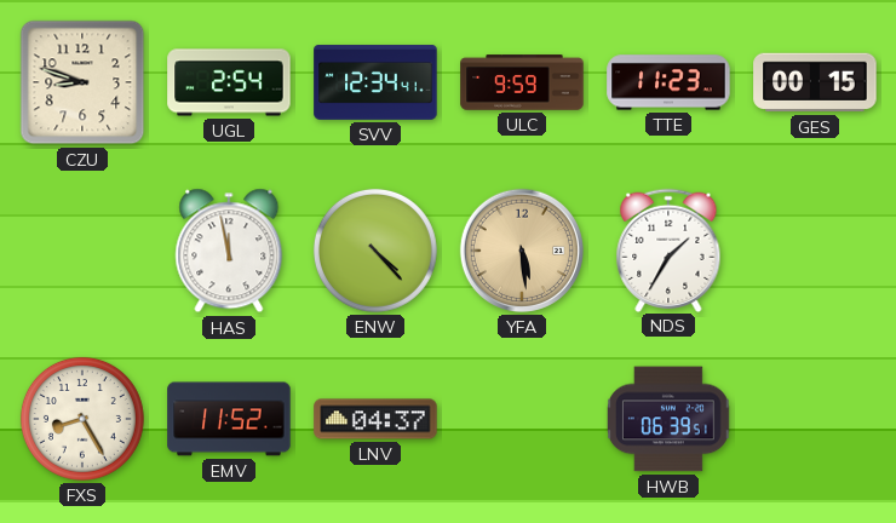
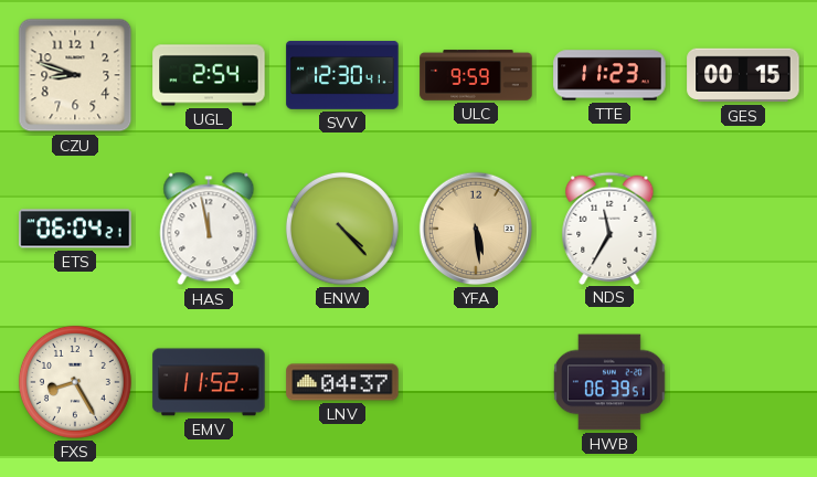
SVV: 12:34 -> 12:30
ETS: none -> 06:04
NDS: 1:35 -> 11:35
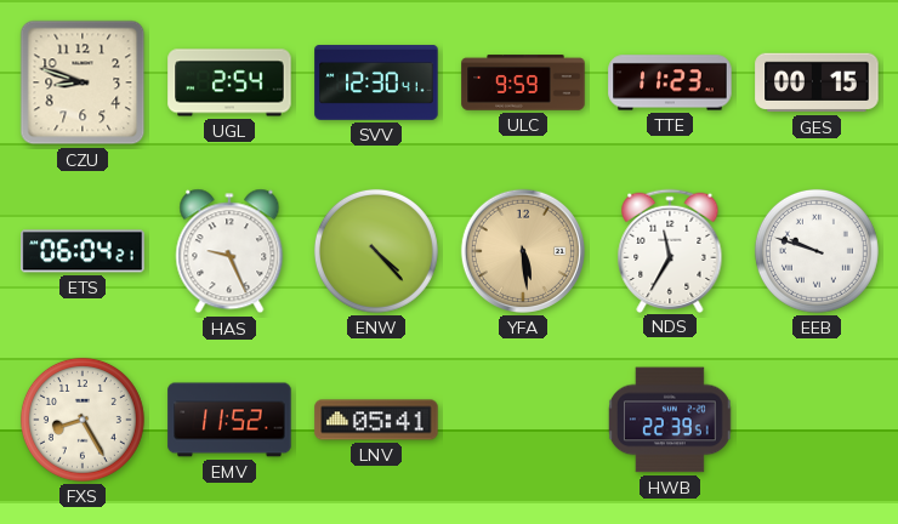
HAS: 11:58 -> 9:26
EEB: none -> 9:48
LNV: 04:37 -> 05:41
HWB: 06:39 -> 22:39
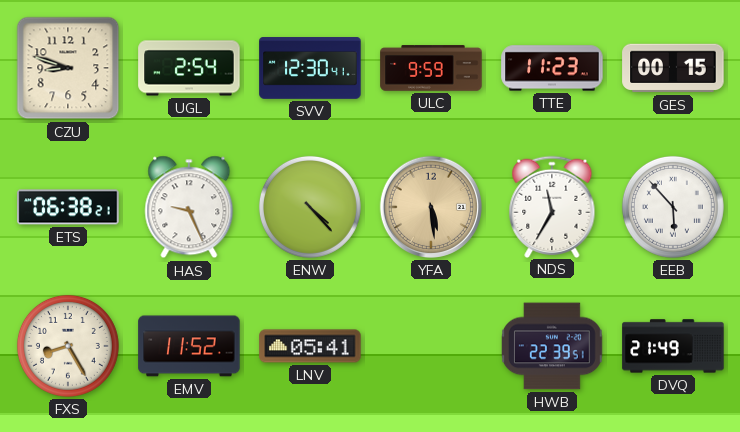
ETS: 06:04 -> 06:38
EEB: 9:48 -> 5:53
DVQ: none -> 21:49
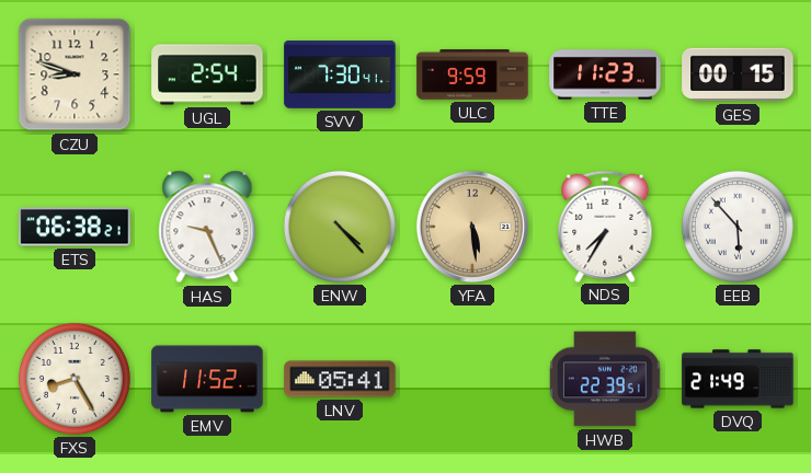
SVV: 12:30 -> 7:30
NDS: 11:35 -> 7:35
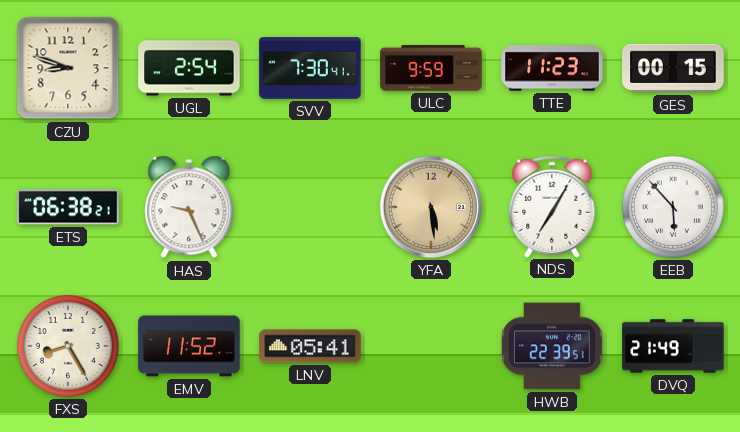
ENW: 4:23 -> none
NDS: 7:35 -> 7:05
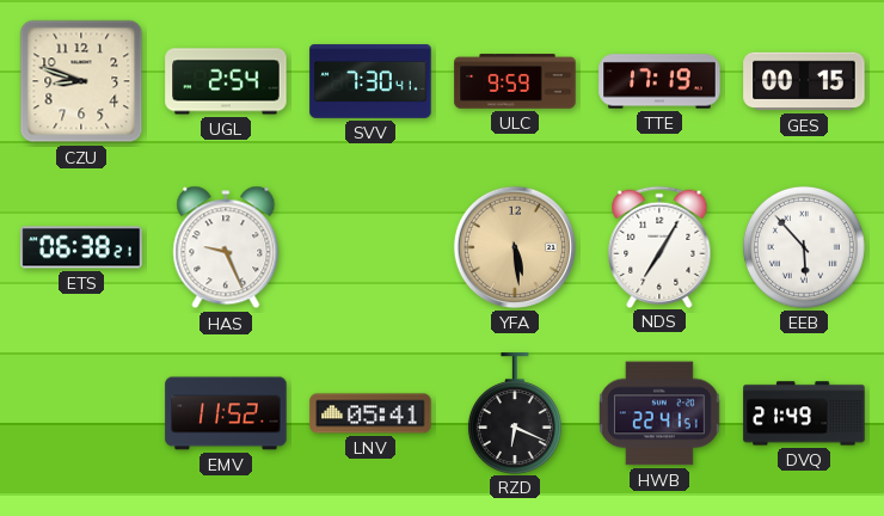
TTE: 11:23 -> 17:19
FXS: 8:25 -> none
RZD: none -> 6:19
HWB: 22:39 -> 22:41
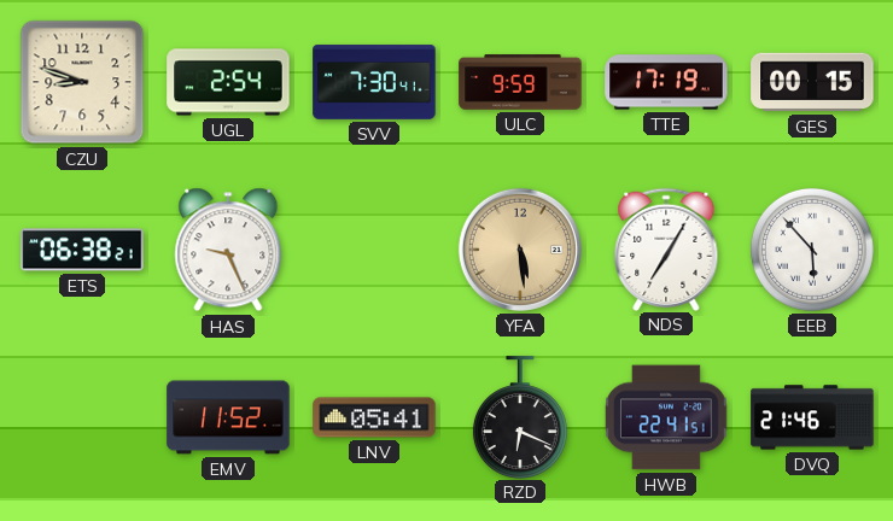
DVQ: 21:49 -> 21:46
